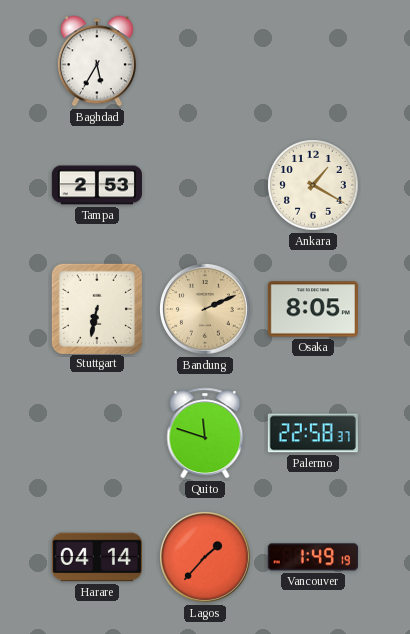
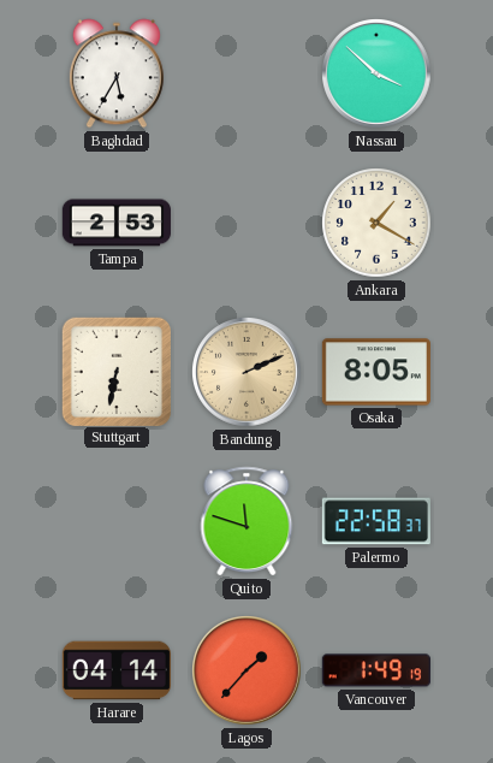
Nassau: none -> 3:52
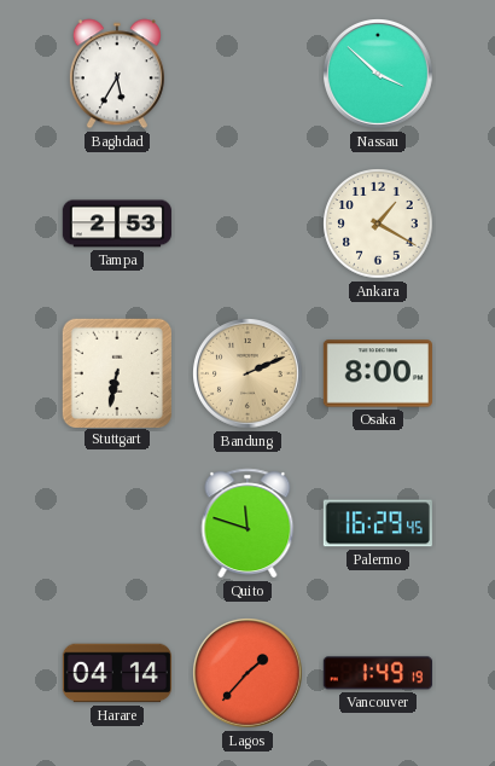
Osaka: 8:05 -> 8:00
Palermo: 22:58 -> 16:29
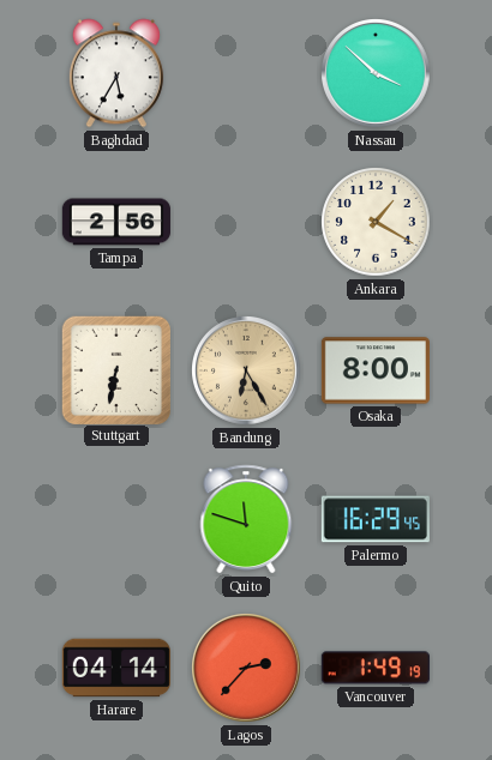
Tampa: 2:53 -> 2:56
Bandung: 2:11 -> 6:25
Lagos: 1:37 -> 2:37
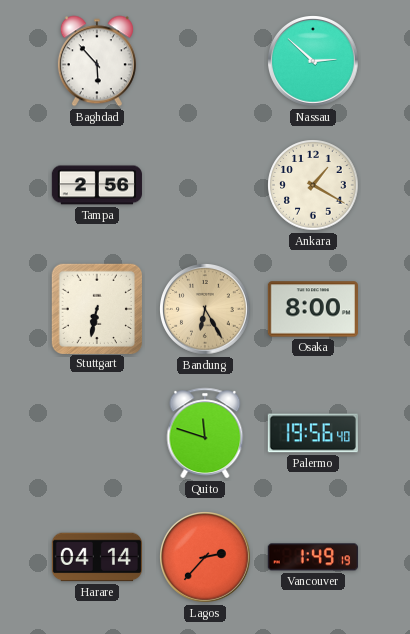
Baghdad: 5:35 -> 5:53
Nassau: 3:52 -> 2:52
Palermo: 16:29 -> 19:56
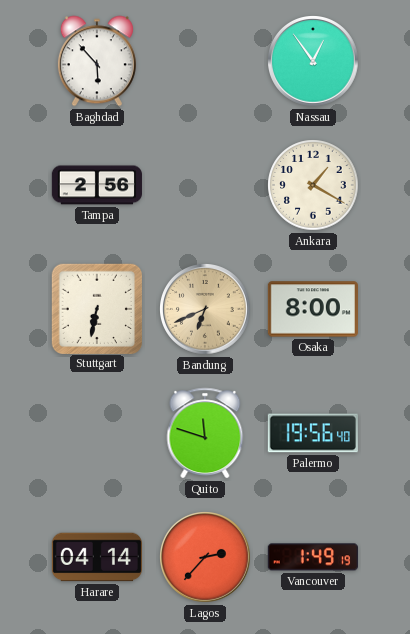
Nassau: 2:52 -> 12:54
Bandung: 6:25 -> 6:41
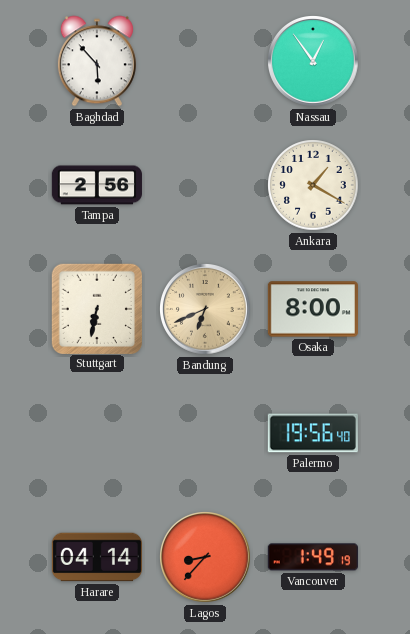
Quito: 11:48 -> none
Lagos: 2:37 -> 8:37
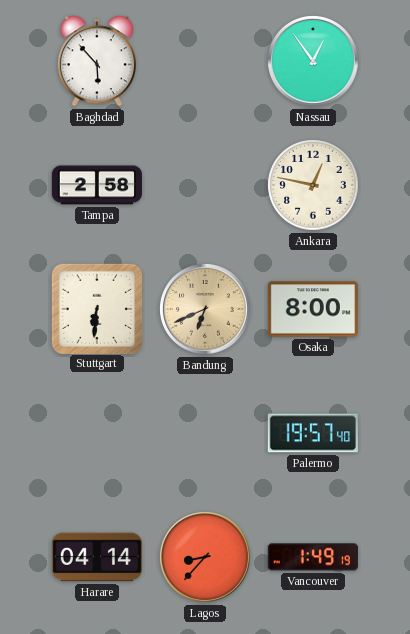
Tampa: 2:56 -> 2:58
Ankara: 1:20 -> 12:47
Stuttgart: 6:32 -> 6:31
Palermo: 19:56 -> 19:57
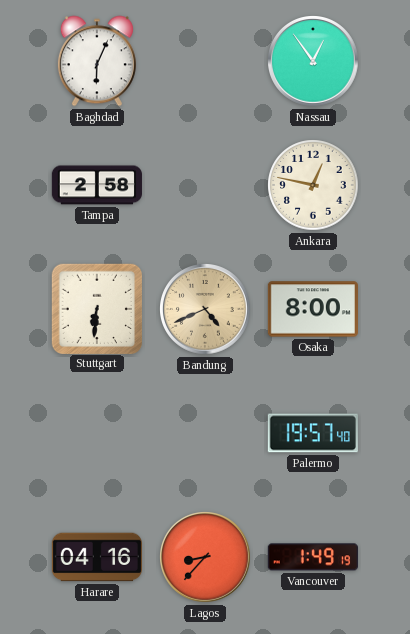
Baghdad: 5:53 -> 6:04
Bandung: 6:41 -> 4:41
Harare: 04:14 -> 04:16
